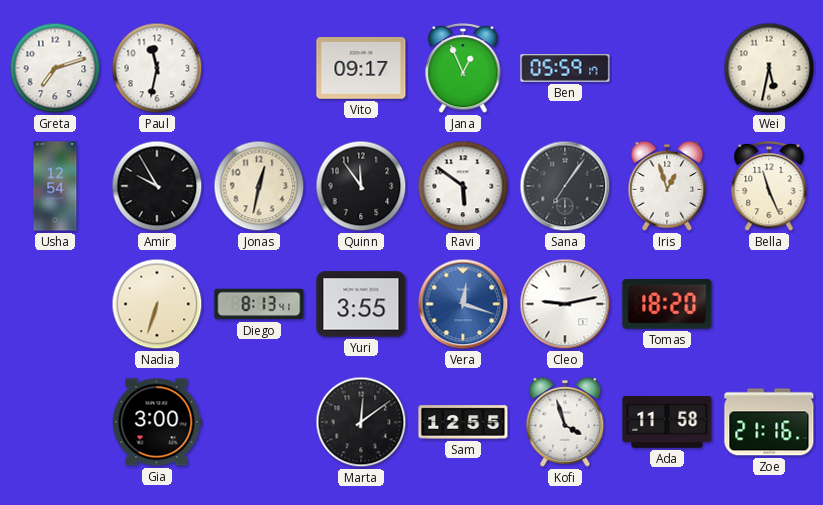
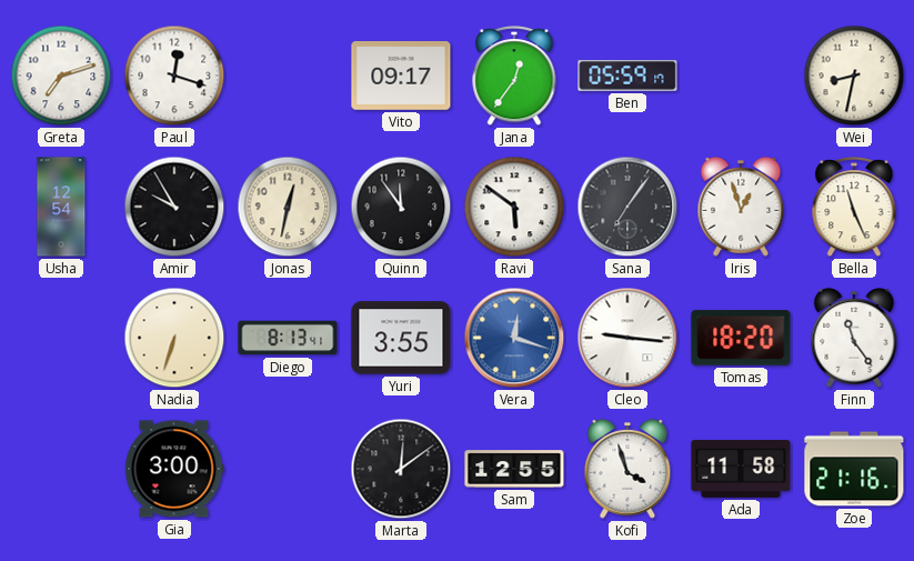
Paul: 11:32 -> 12:18
Jana: 12:56 -> 12:36
Wei: 5:32 -> 8:32
Cleo: 9:13 -> 9:16
Finn: none -> 11:24
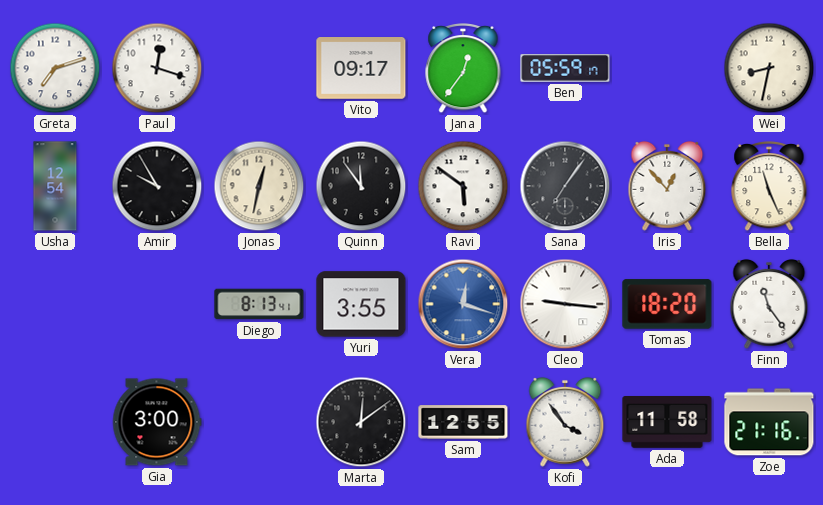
Iris: 12:57 -> 12:53
Nadia: 6:33 -> none
Kofi: 3:57 -> 3:54
